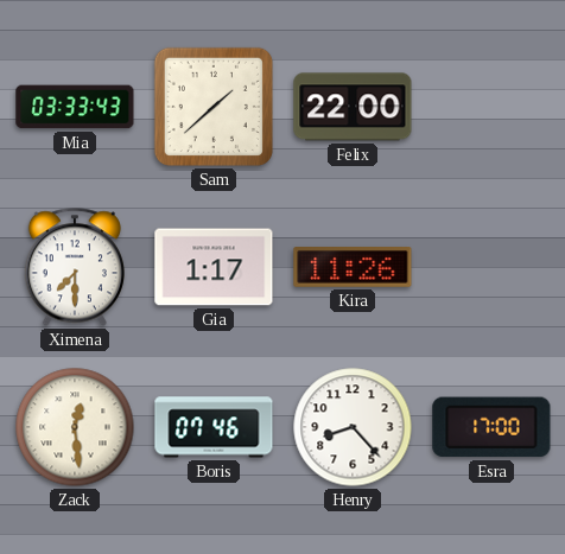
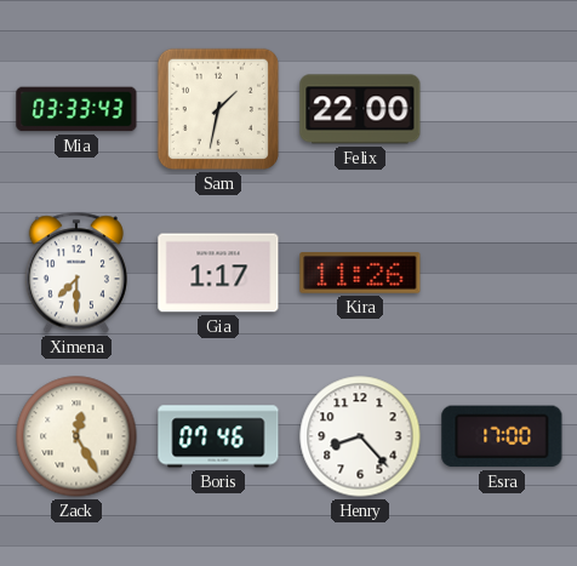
Sam: 1:38 -> 1:32
Zack: 12:29 -> 12:25
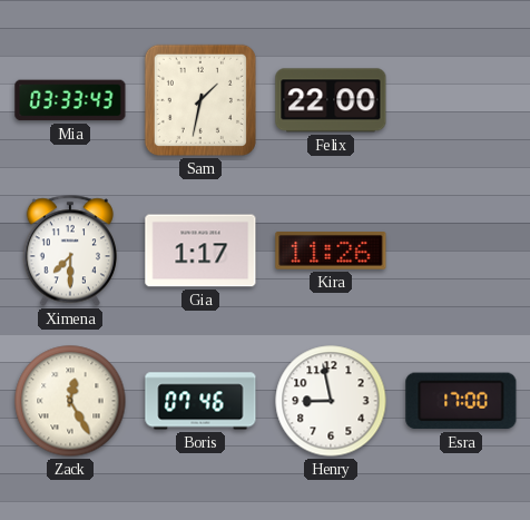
Henry: 8:23 -> 8:58
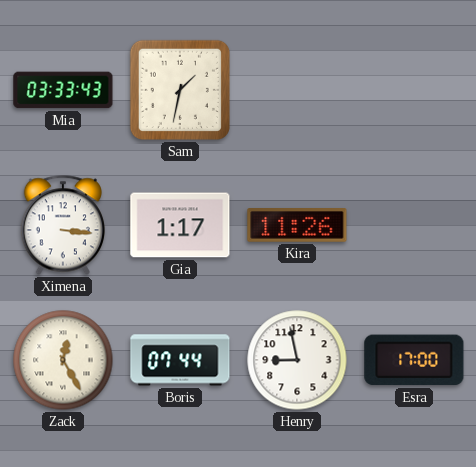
Felix: 22:00 -> none
Ximena: 7:30 -> 3:16
Boris: 07:46 -> 07:44
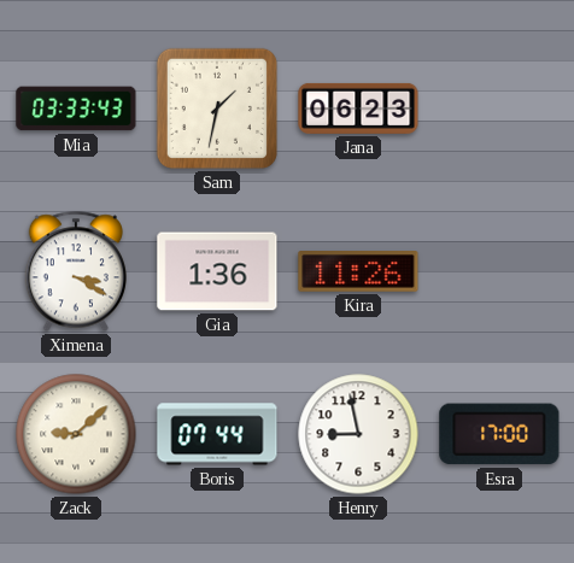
Jana: none -> 06:23
Ximena: 3:16 -> 3:20
Gia: 1:17 -> 1:36
Zack: 12:25 -> 9:08
